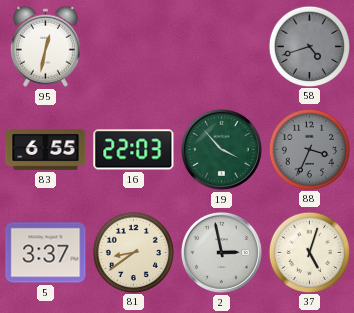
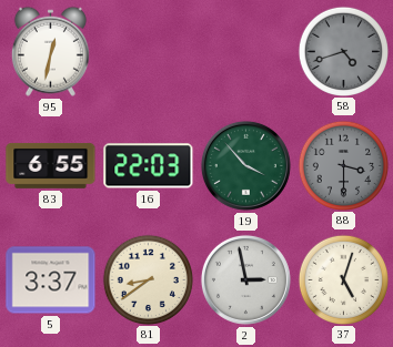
88: 3:34 -> 3:30
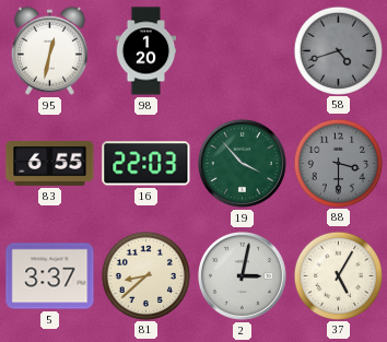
98: none -> 1:20
81: 8:39 -> 8:38
2: 2:58 -> 3:02
37: 5:03 -> 5:05
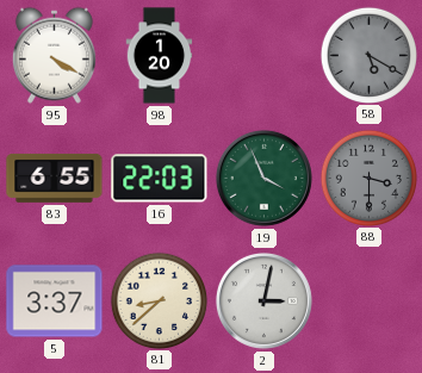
95: 12:32 -> 4:20
58: 4:42 -> 5:20
19: 3:53 -> 3:56
37: 5:05 -> none
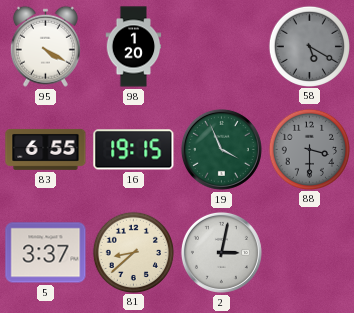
16: 22:03 -> 19:15
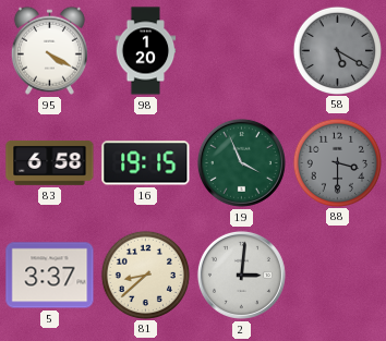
83: 6:55 -> 6:58
2: 3:02 -> 3:01
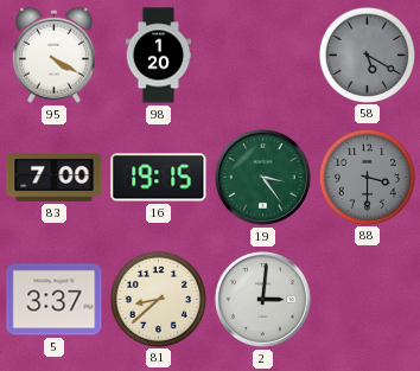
83: 6:58 -> 7:00
19: 3:56 -> 3:24
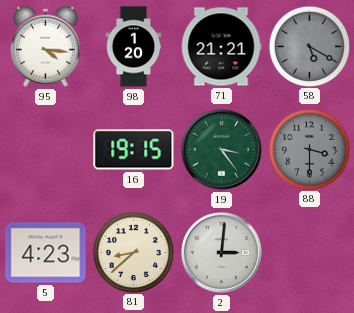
95: 4:20 -> 4:16
71: none -> 21:21
83: 7:00 -> none
5: 3:37 -> 4:23
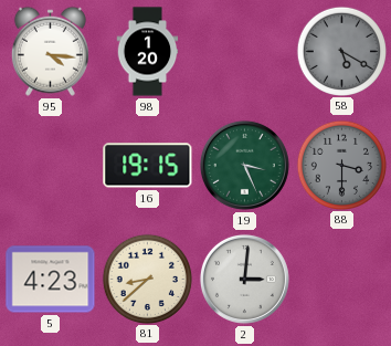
71: 21:21 -> none
19: 3:24 -> 3:26
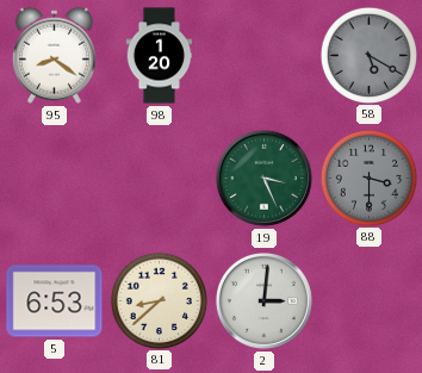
95: 4:16 -> 8:21
16: 19:15 -> none
5: 4:23 -> 6:53
